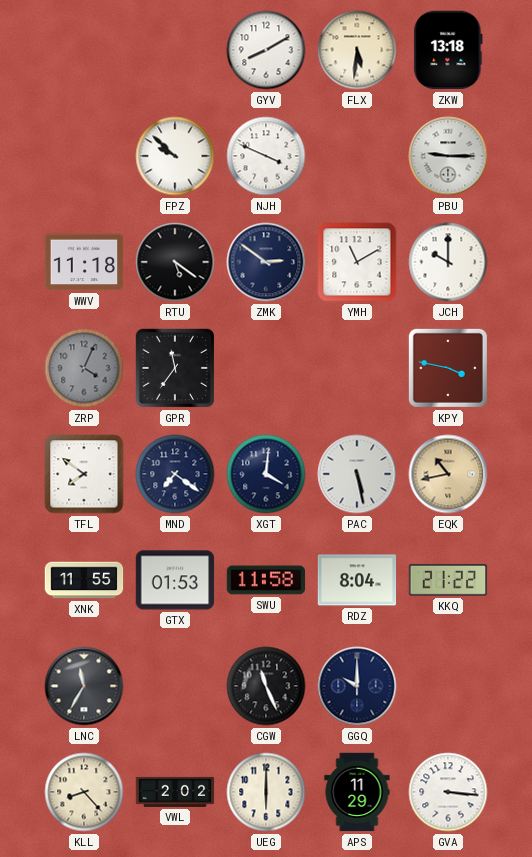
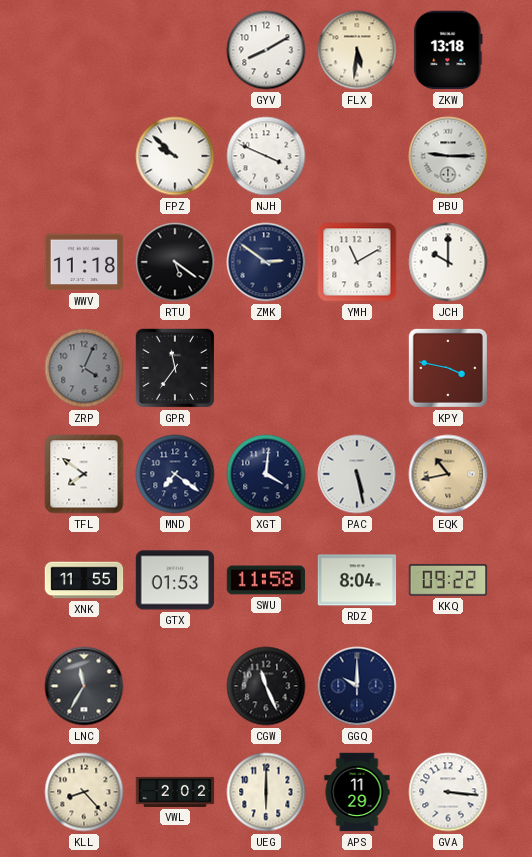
KKQ: 21:22 -> 09:22
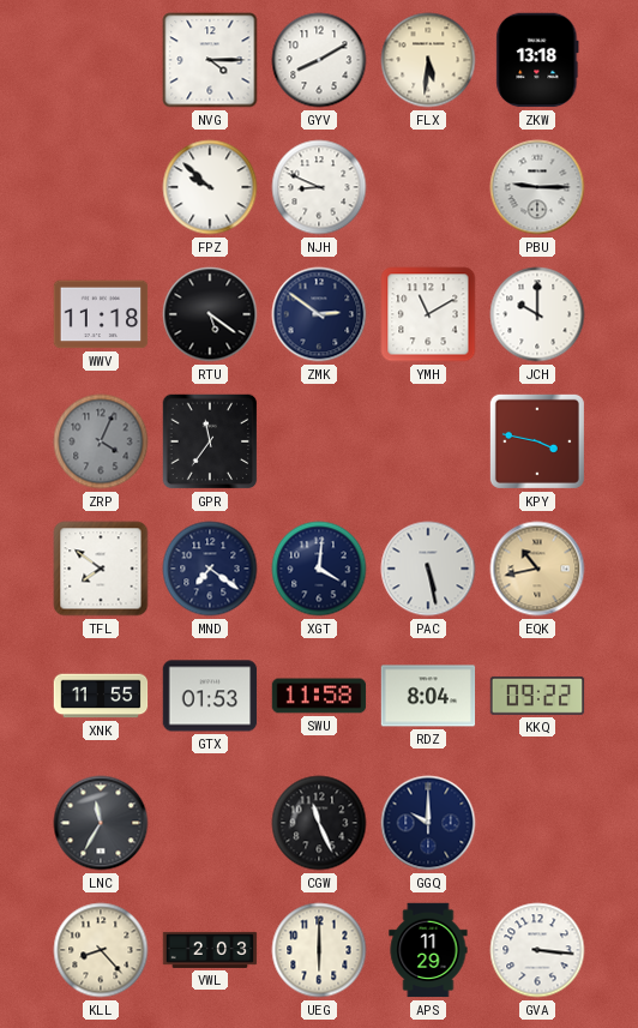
NVG: none -> 4:15
NJH: 3:49 -> 8:49
VWL: 2:02 -> 2:03
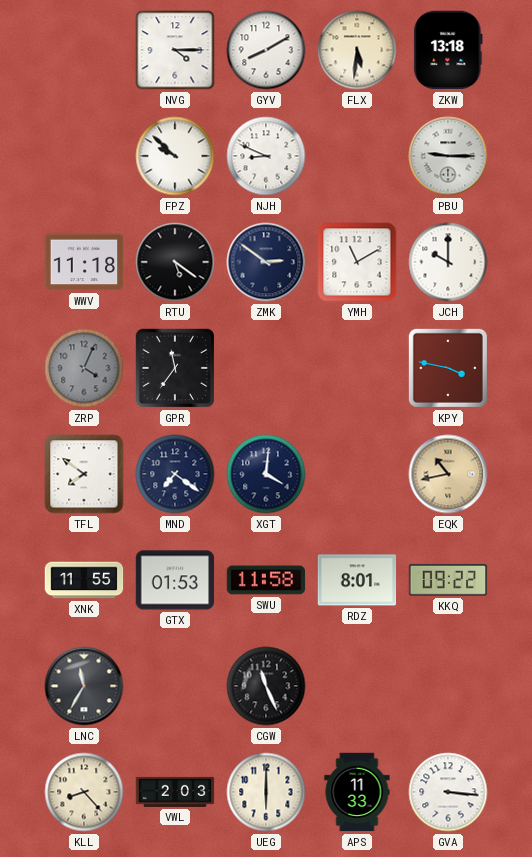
PAC: 5:28 -> none
RDZ: 8:04 -> 8:01
GGQ: 10:00 -> none
APS: 11:29 -> 11:33
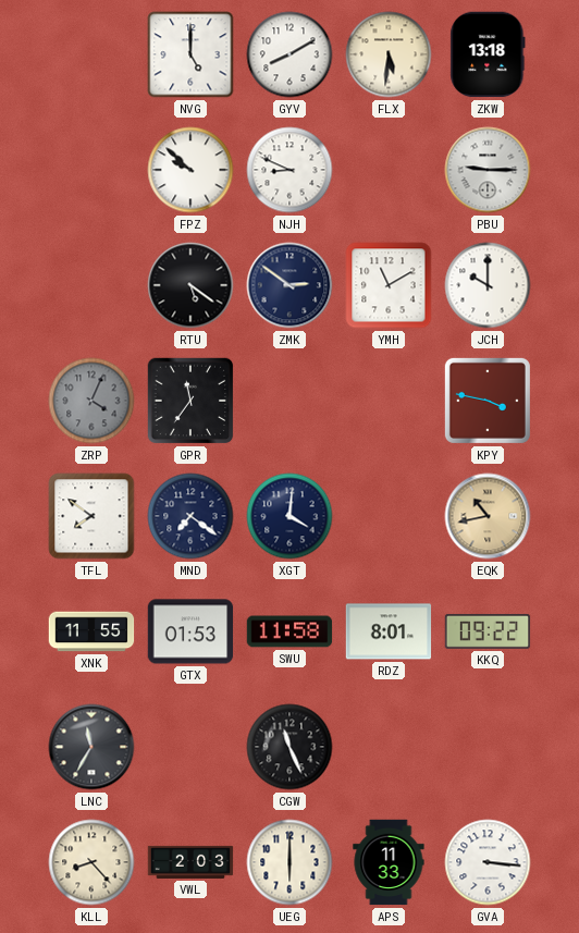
NVG: 4:15 -> 5:00
WWV: 11:18 -> none
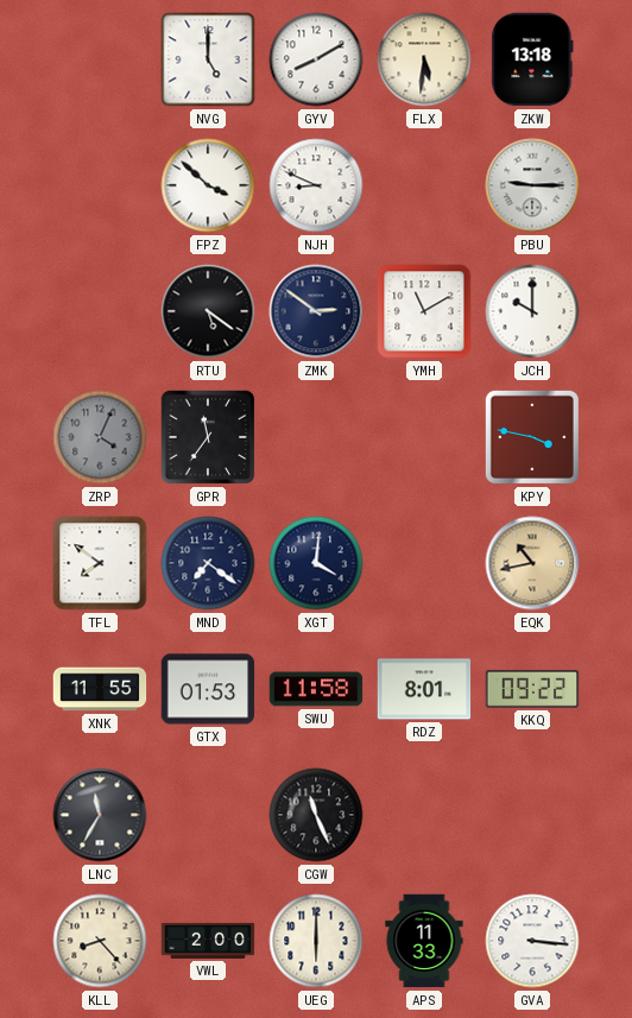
FPZ: 9:52 -> 3:52
VWL: 2:03 -> 2:00
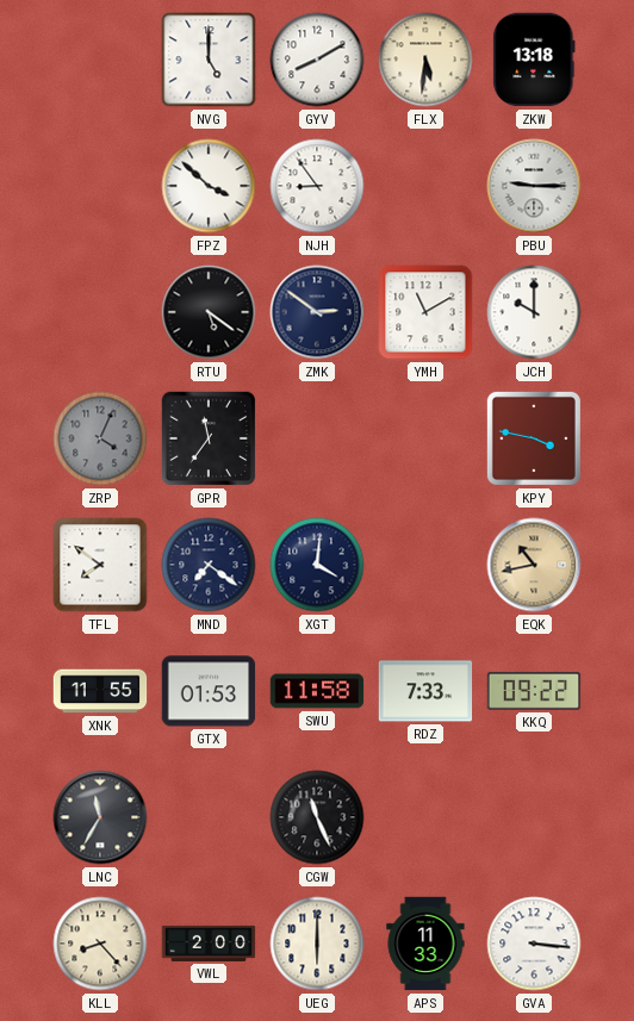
NJH: 8:49 -> 8:54
RDZ: 8:01 -> 7:33
